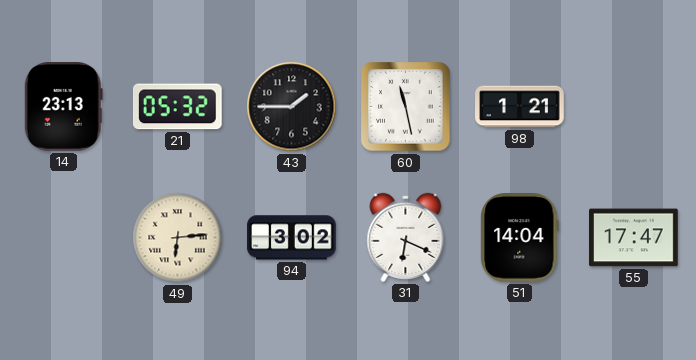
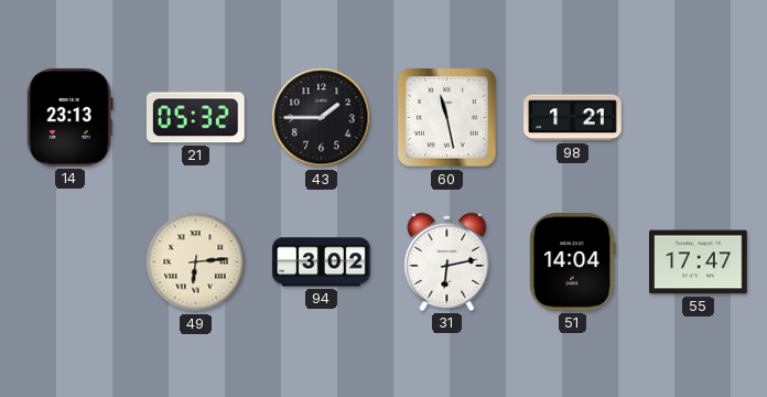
31: 6:19 -> 6:13
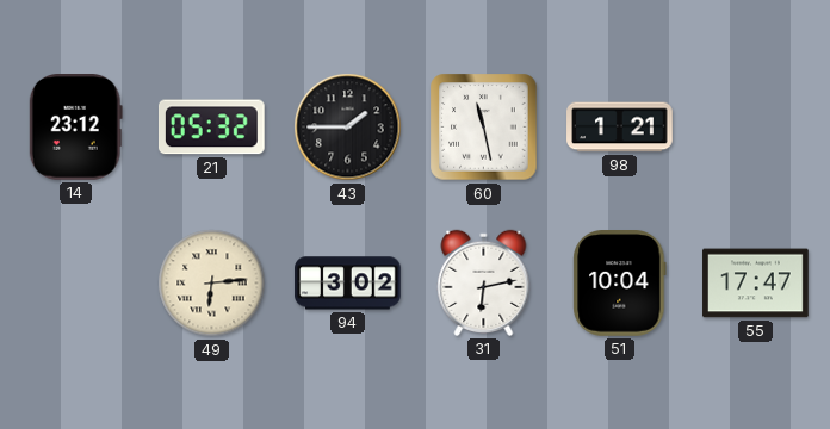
14: 23:13 -> 23:12
51: 14:04 -> 10:04
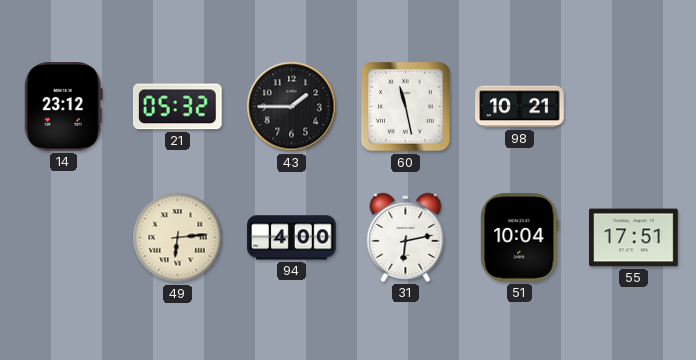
98: 1:21 -> 10:21
94: 3:02 -> 4:00
55: 17:47 -> 17:51
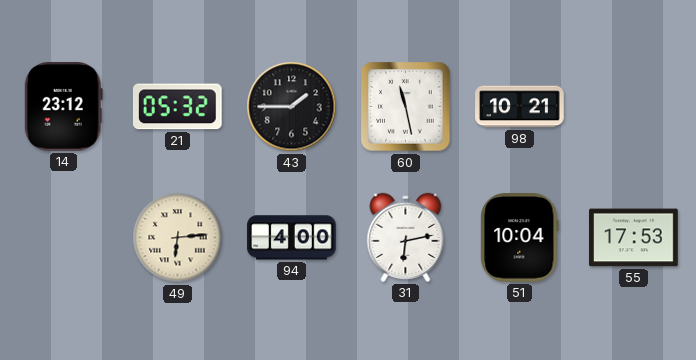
55: 17:51 -> 17:53
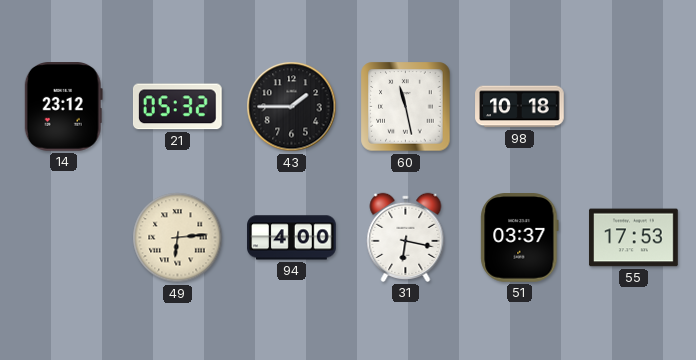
98: 10:21 -> 10:18
31: 6:13 -> 6:17
51: 10:04 -> 03:37
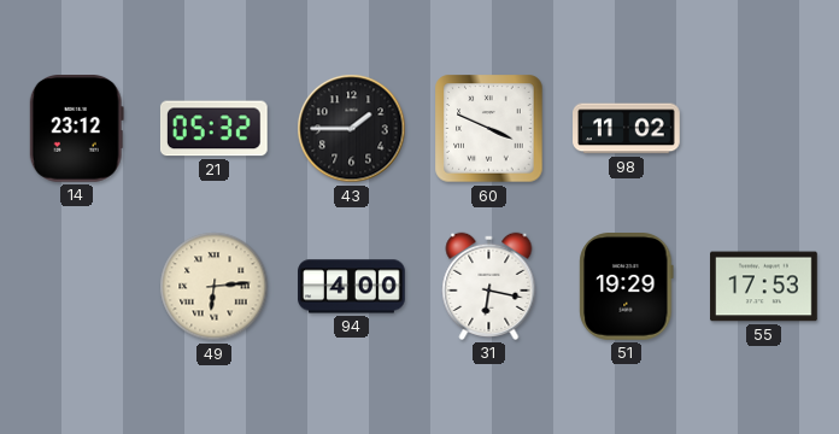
60: 11:28 -> 3:49
98: 10:18 -> 11:02
51: 03:37 -> 19:29
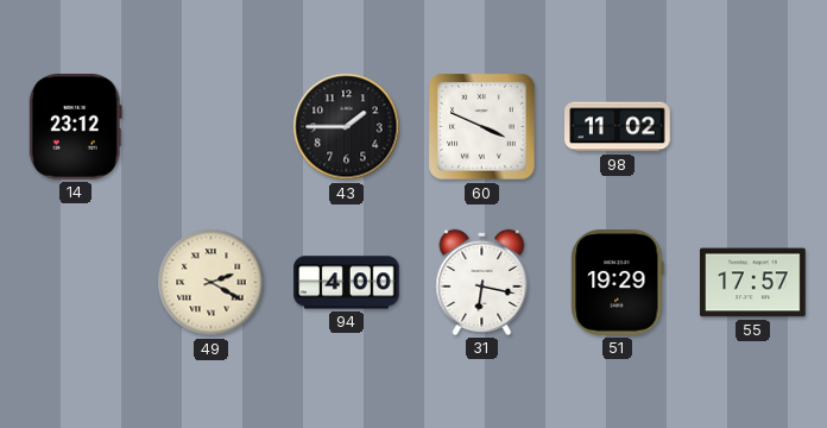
21: 05:32 -> none
49: 6:14 -> 2:20
55: 17:53 -> 17:57
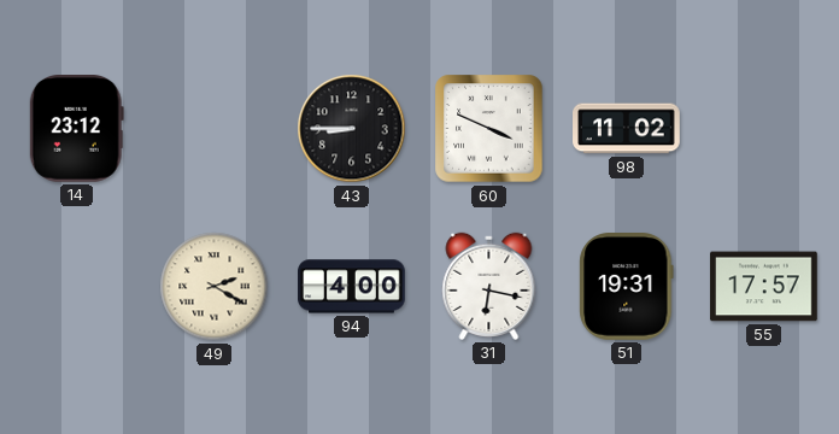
43: 1:45 -> 8:45
51: 19:29 -> 19:31
